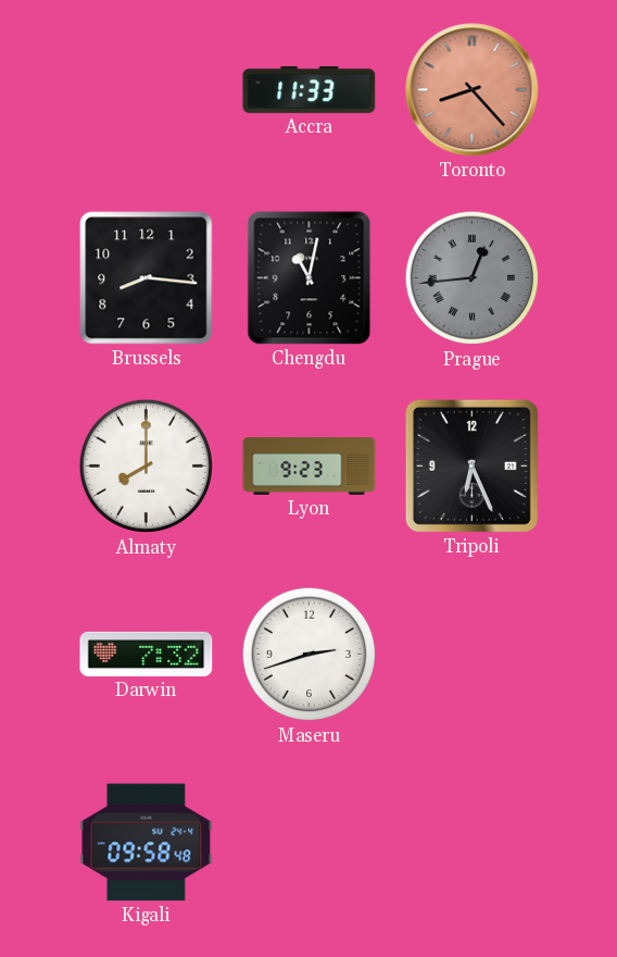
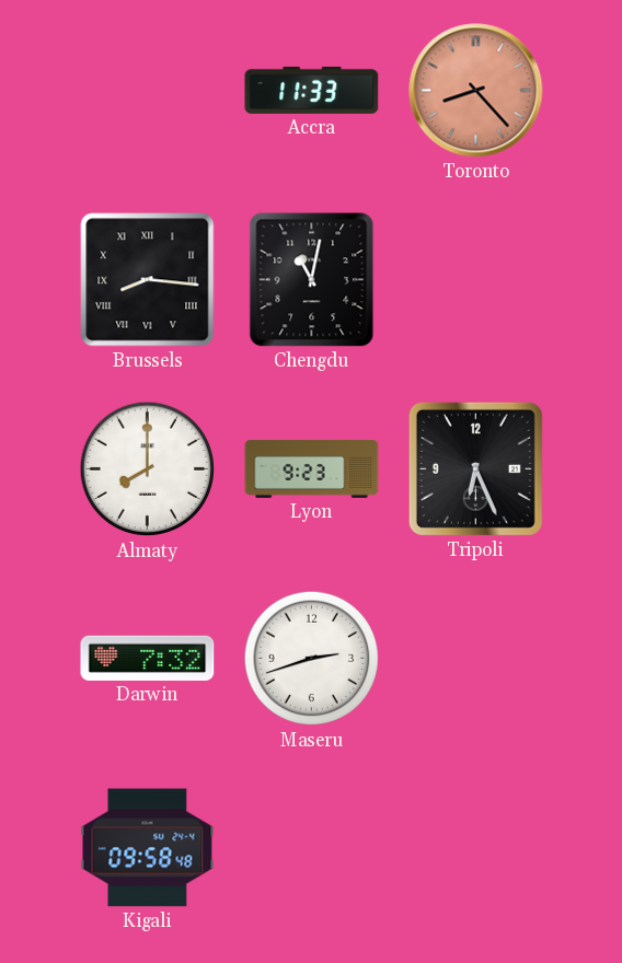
Brussels numerals: Arabic -> Roman
Prague: 12:44 -> none
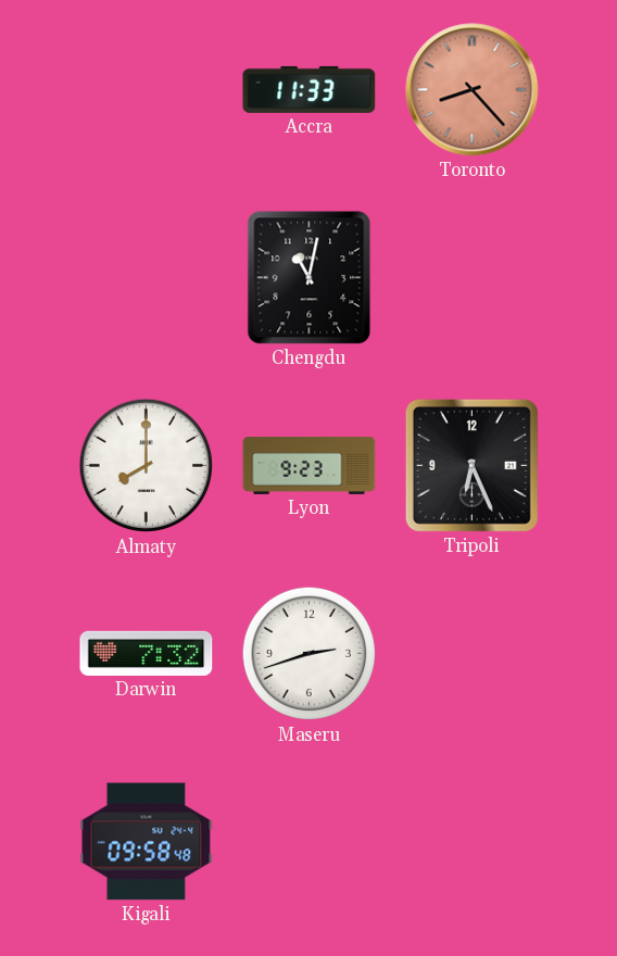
Brussels: 8:16 -> none
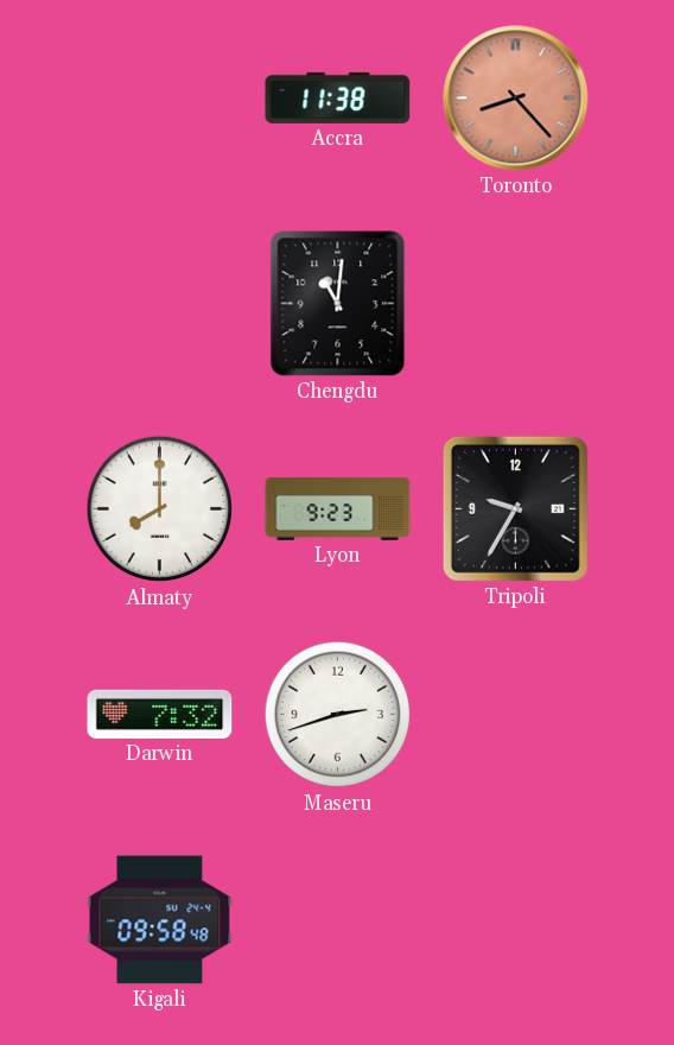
Accra: 11:33 -> 11:38
Chengdu: 11:02 -> 11:01
Tripoli: 6:26 -> 9:35
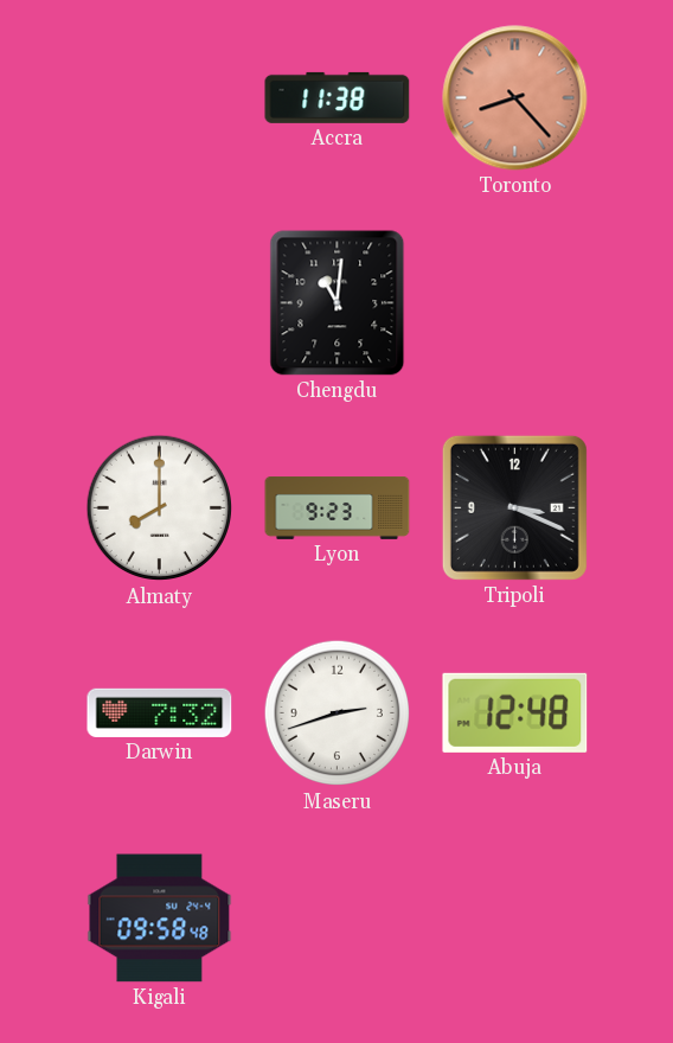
Tripoli: 9:35 -> 3:19
Abuja: none -> 12:48
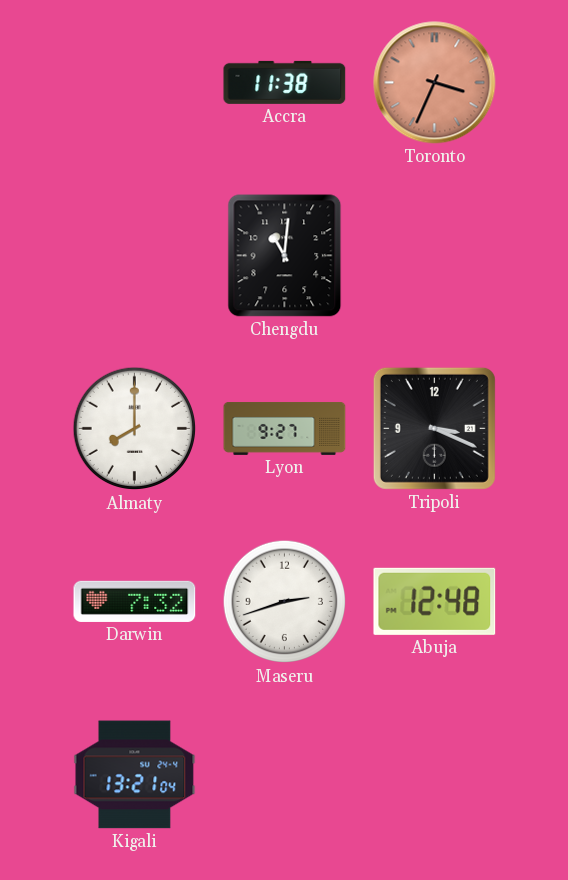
Toronto: 8:23 -> 3:34
Lyon: 9:23 -> 9:27
Kigali: 09:58 -> 13:21
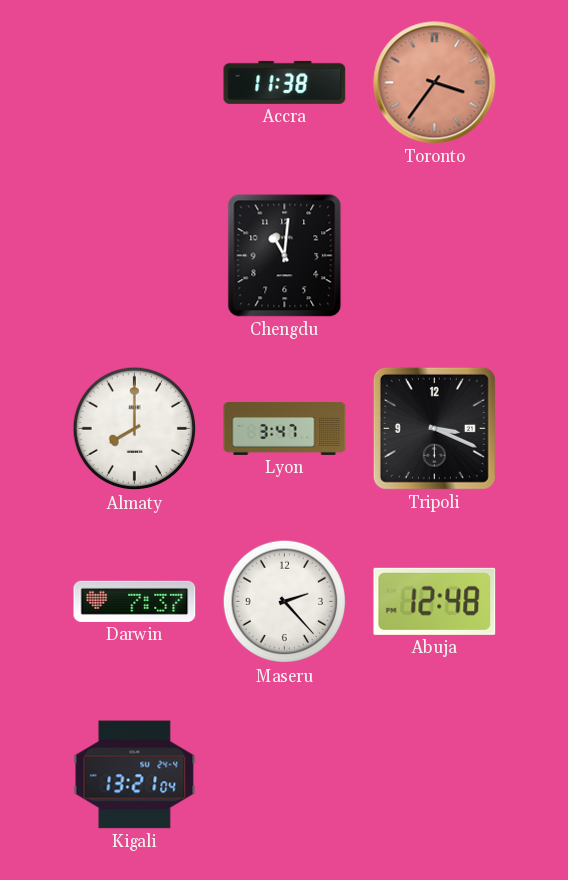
Toronto: 3:34 -> 3:36
Lyon: 9:27 -> 3:47
Darwin: 7:32 -> 7:37
Maseru: 2:42 -> 2:23
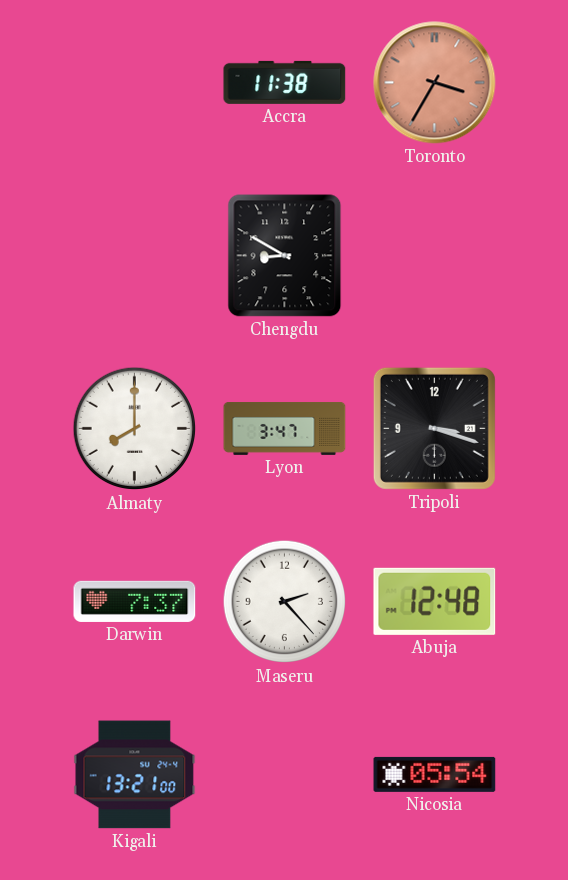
Toronto: 3:36 -> 3:35
Chengdu: 11:01 -> 8:50
Tripoli: 3:19 -> 3:18
Kigali: 13:21:04 -> 13:21:00
Nicosia: none -> 05:54
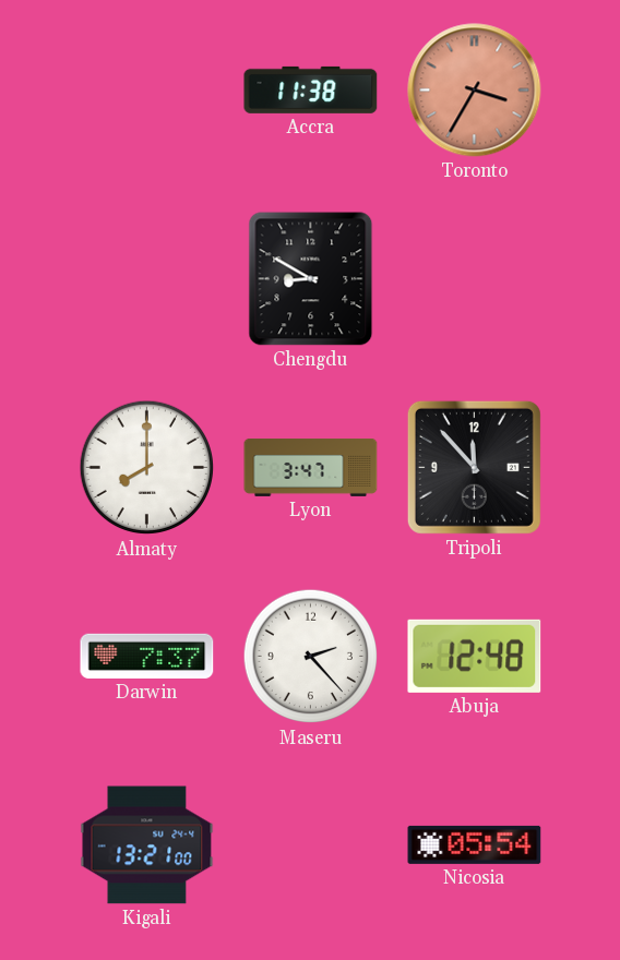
Tripoli: 3:18 -> 11:53
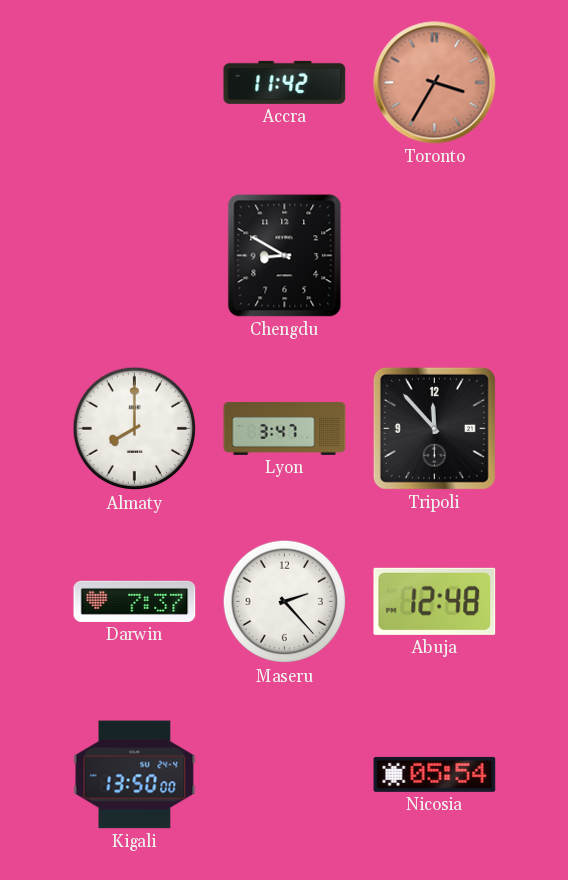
Accra: 11:38 -> 11:42
Kigali: 13:21 -> 13:50
